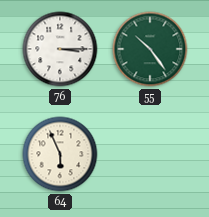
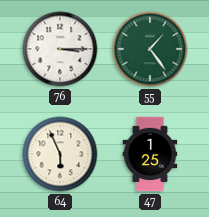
55: 10:24 -> 1:24
47: none -> 1:25
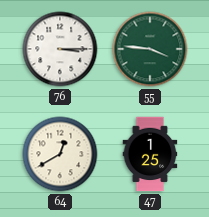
55: 1:24 -> 3:46
64: 5:56 -> 12:40
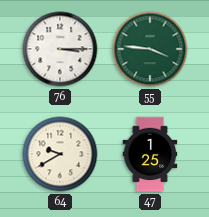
64: 12:40 -> 9:40
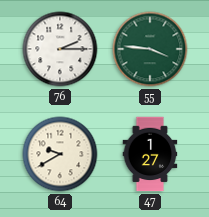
76: 3:15 -> 2:15
47: 1:25 -> 1:27
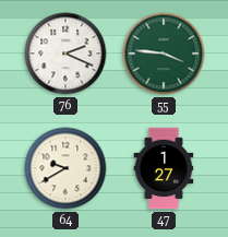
76: 2:15 -> 2:19
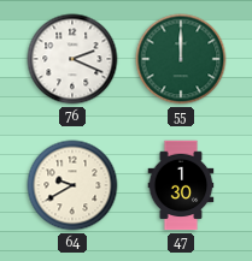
55: 3:46 -> 12:00
47: 1:27 -> 1:30
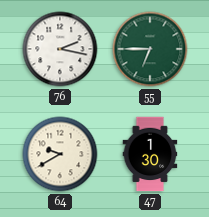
76: 2:19 -> 2:17
55: 12:00 -> 6:45
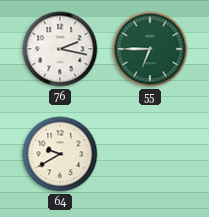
47: 1:30 -> none
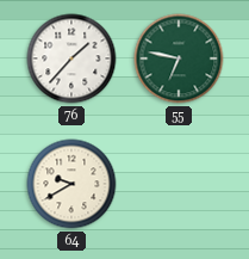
76: 2:17 -> 1:37
55: 6:45 -> 6:47
